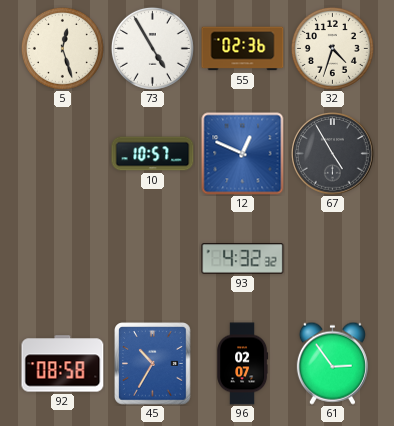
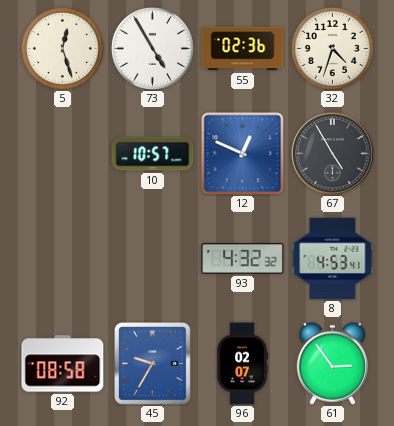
8: none -> 4:53
45: 10:35 -> 9:35
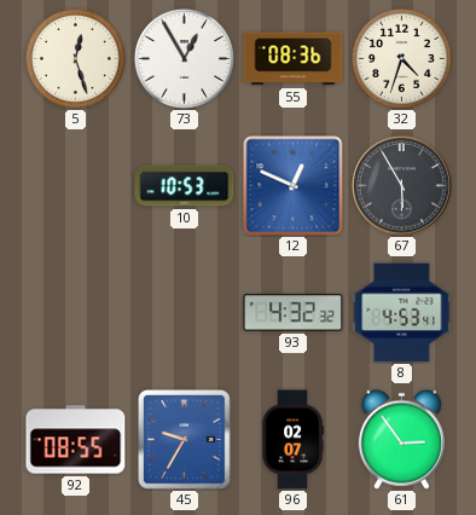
73: 4:55 -> 12:55
55: 02:36 -> 08:36
10: 10:57 -> 10:53
67: 4:55 -> 5:55
92: 08:58 -> 08:55
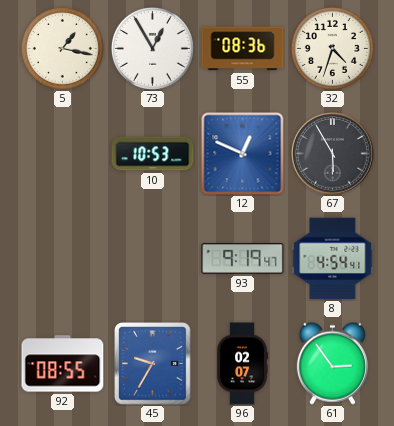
5: 12:27 -> 1:17
93: 4:32 -> 9:19
8: 4:53 -> 4:54
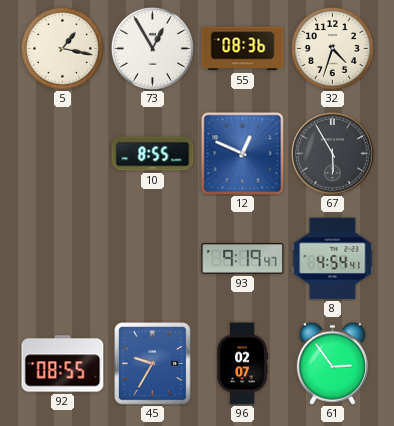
10: 10:53 -> 8:55
